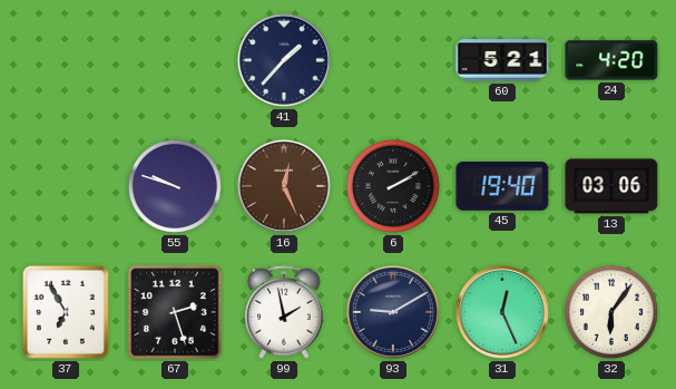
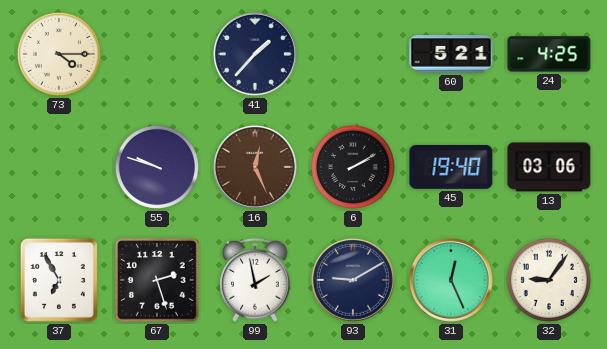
73: none -> 4:15
24: 4:20 -> 4:25
32: 6:06 -> 9:06
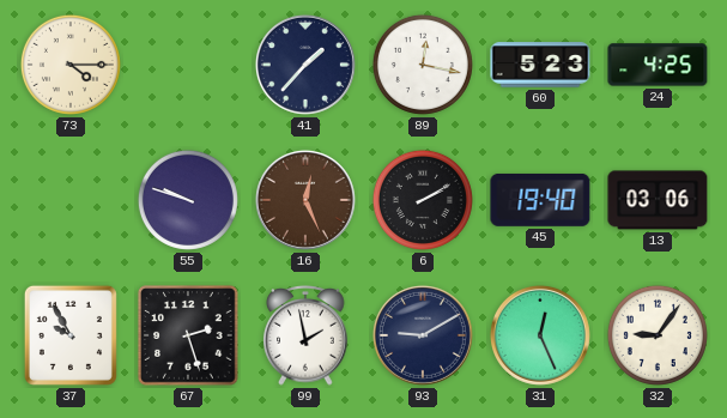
89: none -> 12:17
60: 5:21 -> 5:23
37: 6:55 -> 9:55
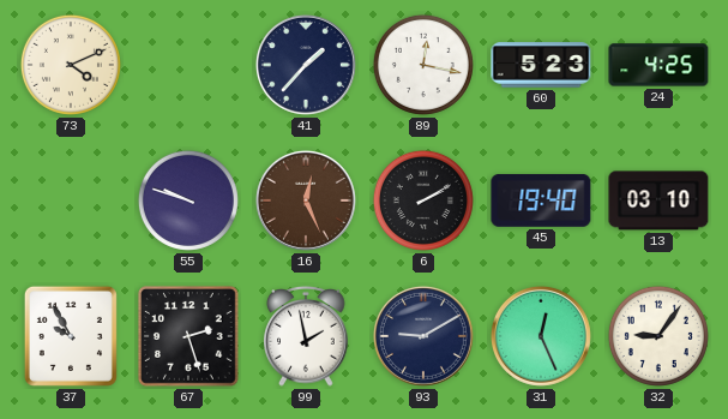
73: 4:15 -> 4:11
13: 03:06 -> 03:10
